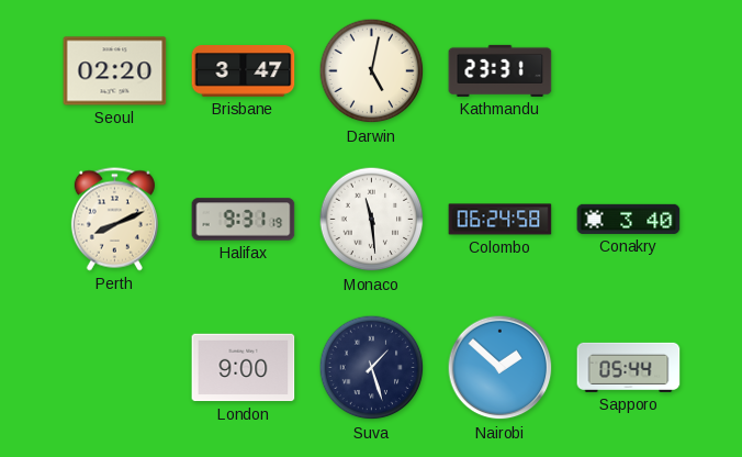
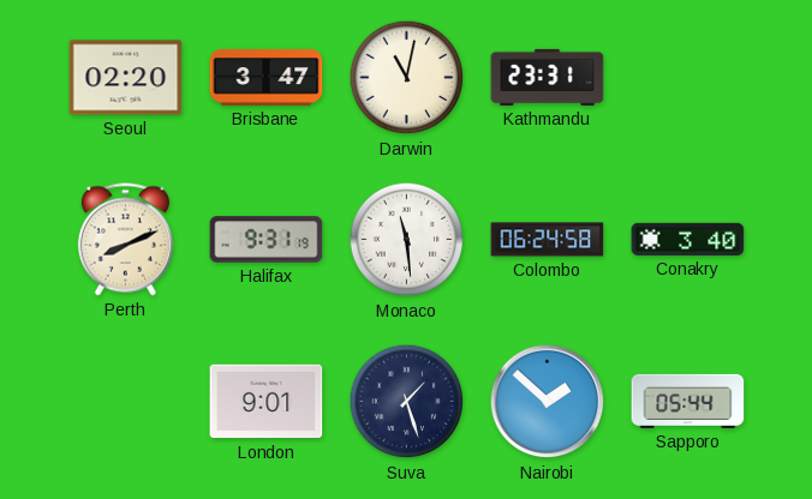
Darwin: 5:02 -> 11:02
London: 9:00 -> 9:01
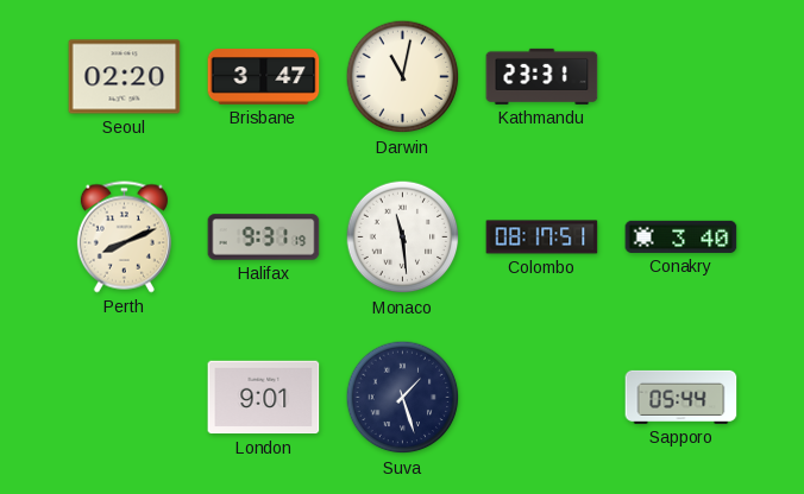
Colombo: 06:24 -> 08:17
Nairobi: 1:52 -> none
